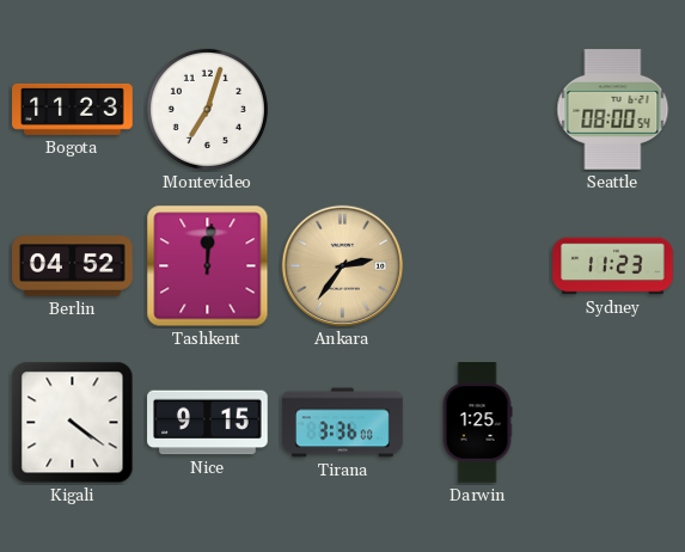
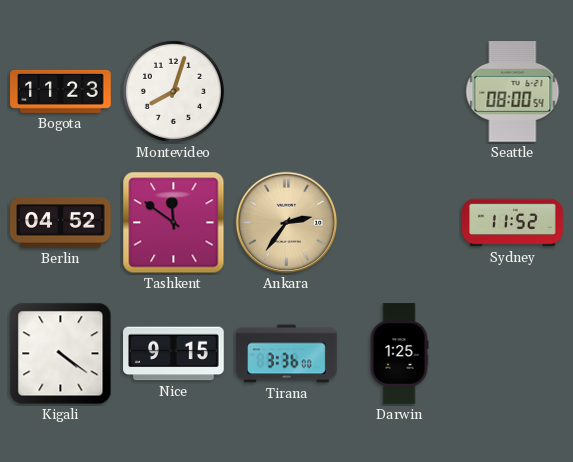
Montevideo: 7:03 -> 8:03
Tashkent: 12:01 -> 11:51
Sydney: 11:23 -> 11:52
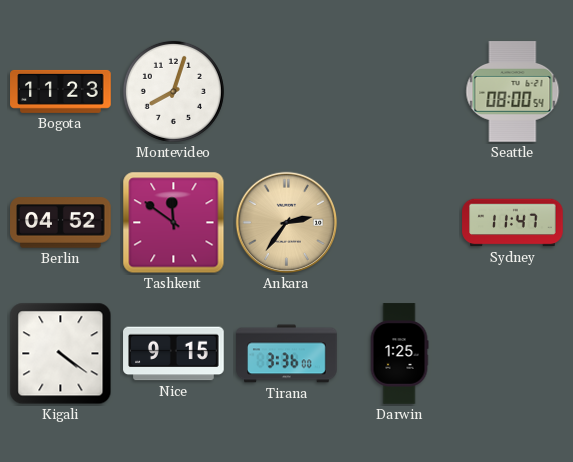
Sydney: 11:52 -> 11:47
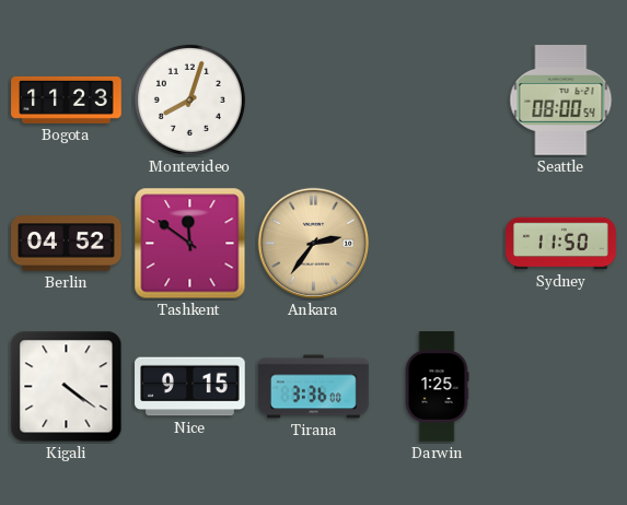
Sydney: 11:47 -> 11:50
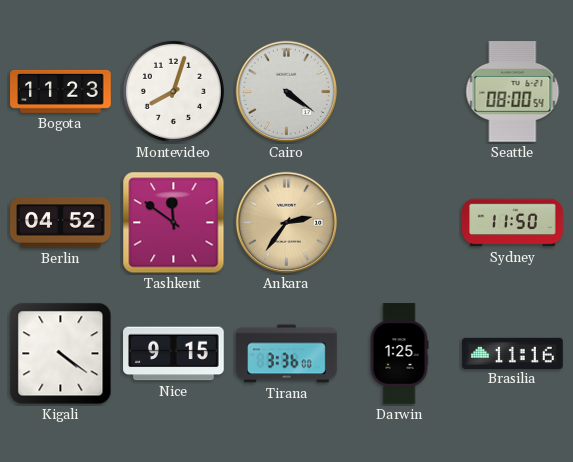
Cairo: none -> 4:21
Brasilia: none -> 11:16
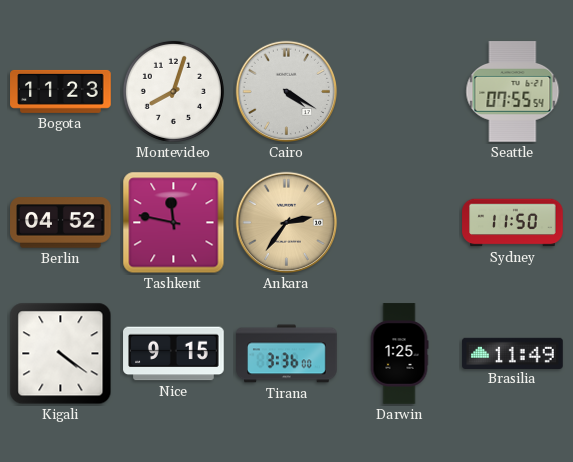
Cairo: 4:21 -> 4:20
Seattle: 08:00 -> 07:55
Tashkent: 11:51 -> 11:47
Brasilia: 11:16 -> 11:49
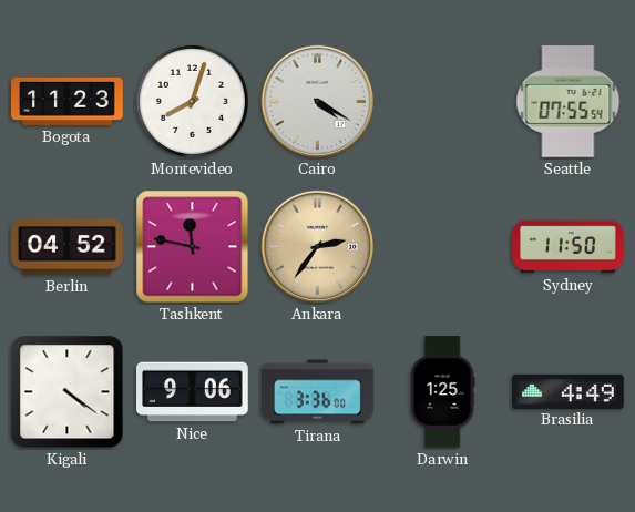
Nice: 9:15 -> 9:06
Brasilia: 11:49 -> 4:49
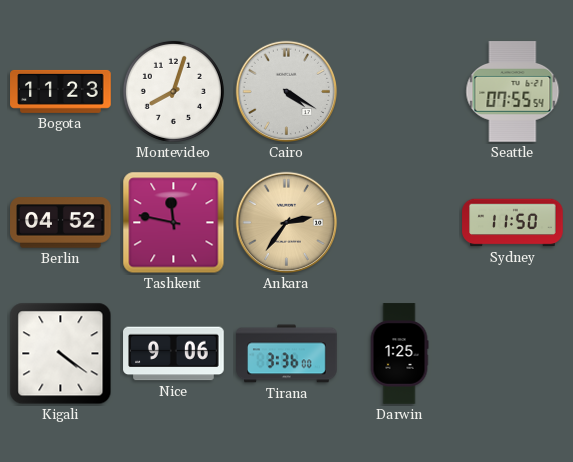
Brasilia: 4:49 -> none
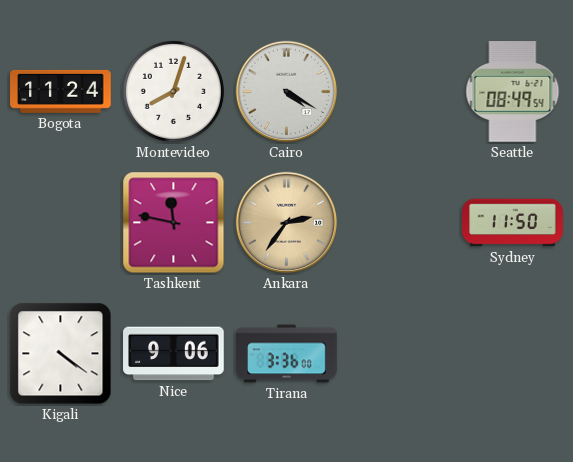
Bogota: 11:23 -> 11:24
Seattle: 07:55 -> 08:49
Berlin: 04:52 -> none
Darwin: 1:25 -> none
